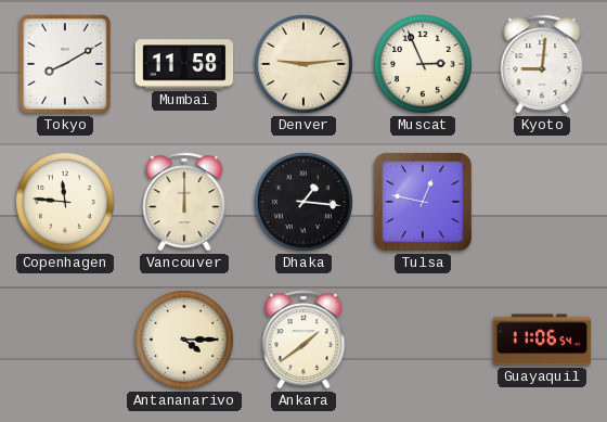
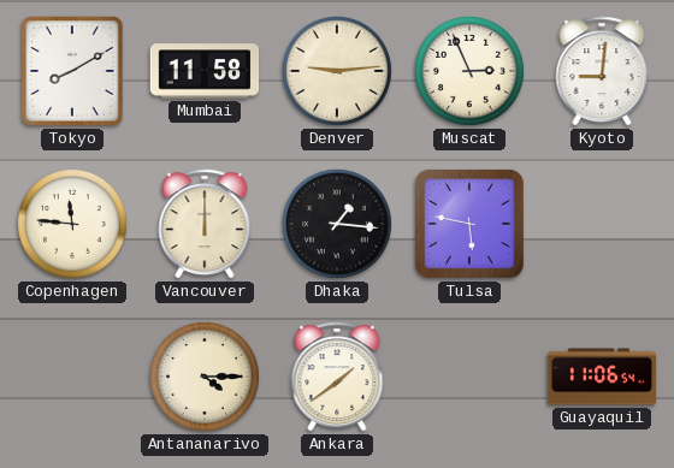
Tulsa: 12:47 -> 5:47
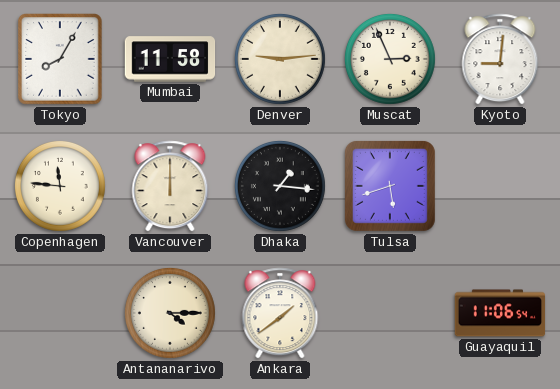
Tokyo: 8:10 -> 8:05
Tulsa: 5:47 -> 5:42
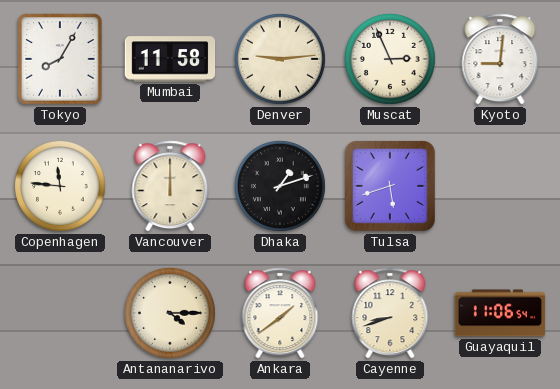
Dhaka: 1:16 -> 1:12
Cayenne: none -> 8:42
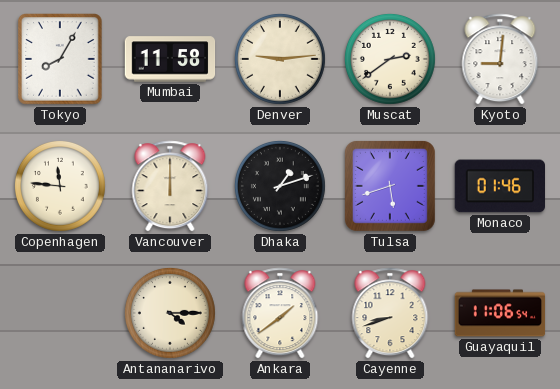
Muscat: 2:56 -> 2:39
Monaco: none -> 01:46
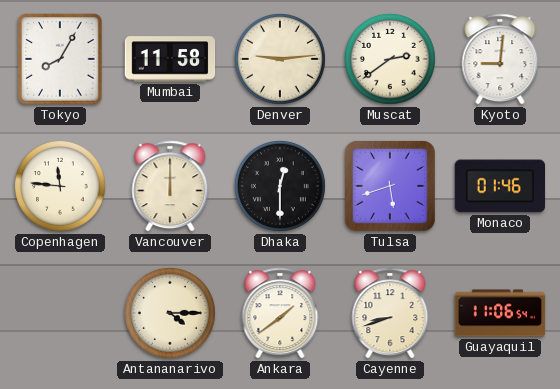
Dhaka: 1:12 -> 12:30
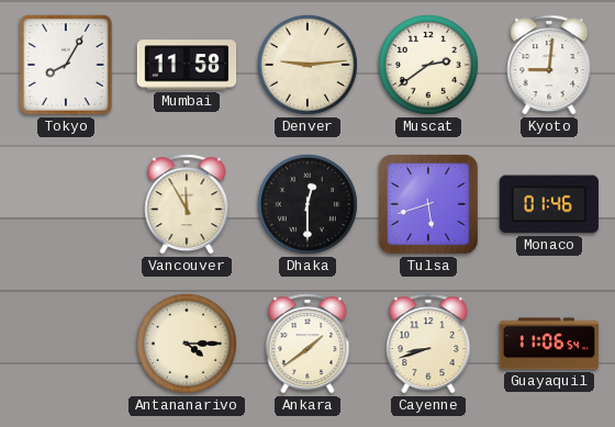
Copenhagen: 11:46 -> none
Vancouver: 12:00 -> 11:55
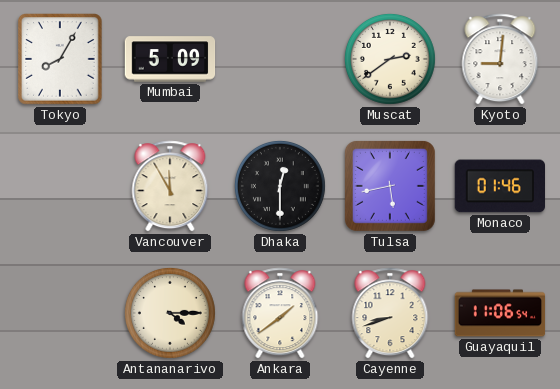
Mumbai: 11:58 -> 5:09
Denver: 9:14 -> none
Tulsa: 5:42 -> 5:43
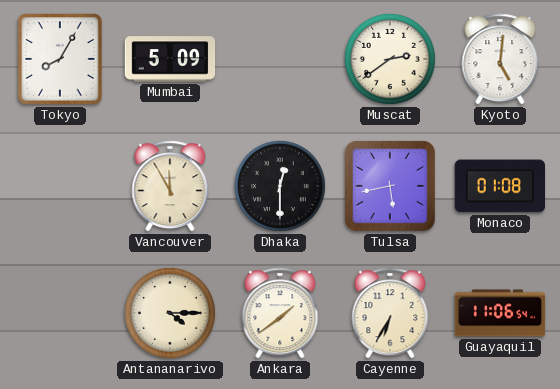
Kyoto: 9:01 -> 5:01
Monaco: 01:46 -> 01:08
Cayenne: 8:42 -> 6:35
